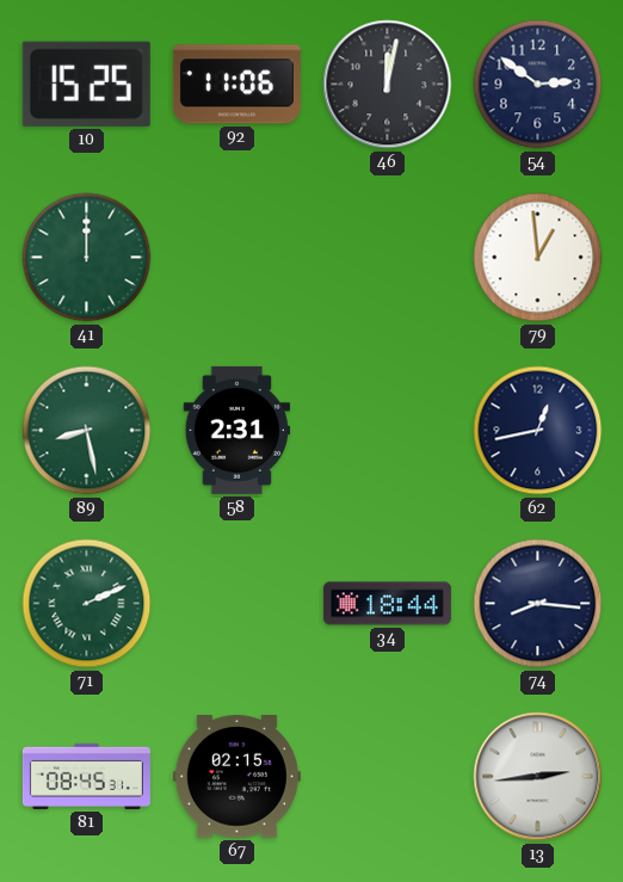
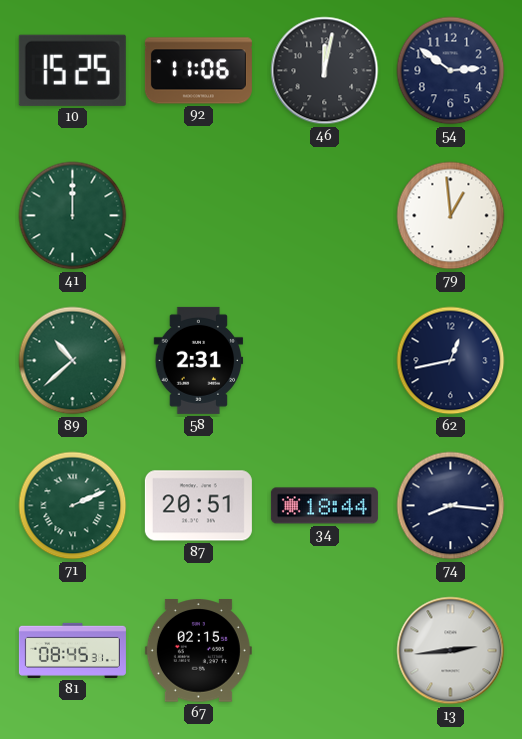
89: 8:28 -> 10:38
87: none -> 20:51
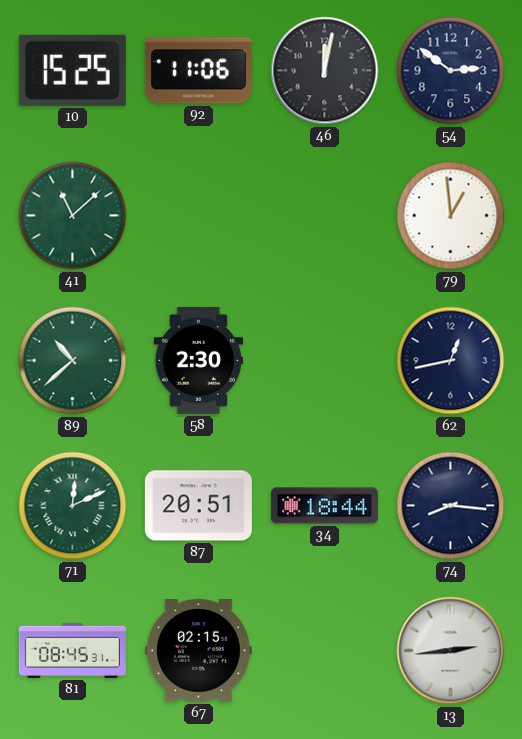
41: 12:00 -> 11:08
58: 2:31 -> 2:30
71: 2:11 -> 12:11
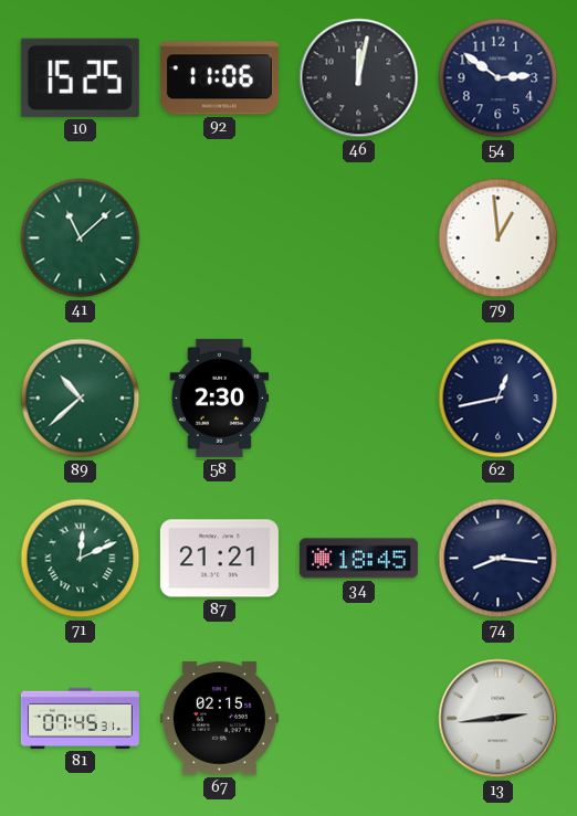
87: 20:51 -> 21:21
34: 18:44 -> 18:45
81: 08:45 -> 07:45
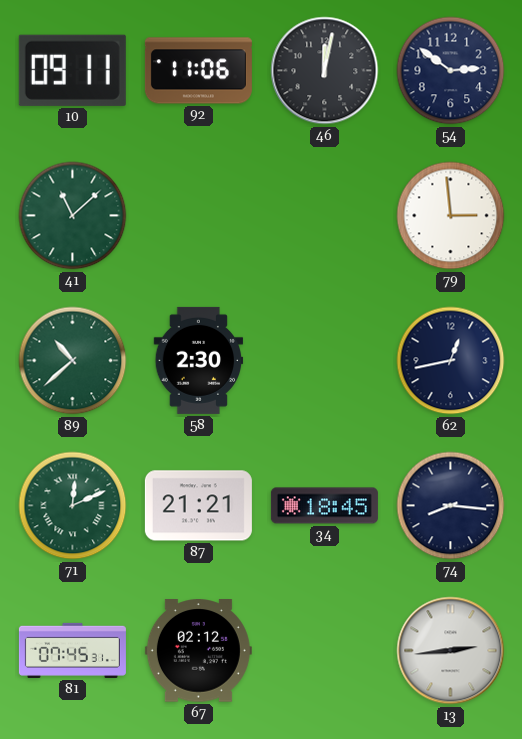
10: 15:25 -> 09:11
79: 12:59 -> 2:59
67: 02:15 -> 02:12
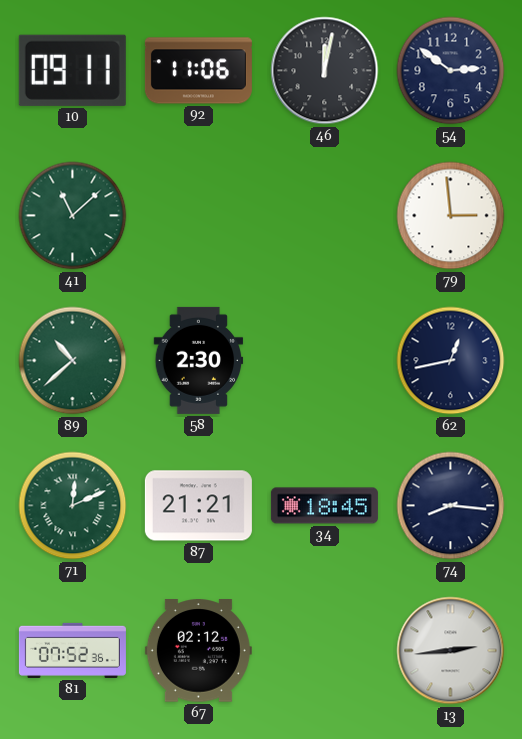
81: 07:45 -> 07:52
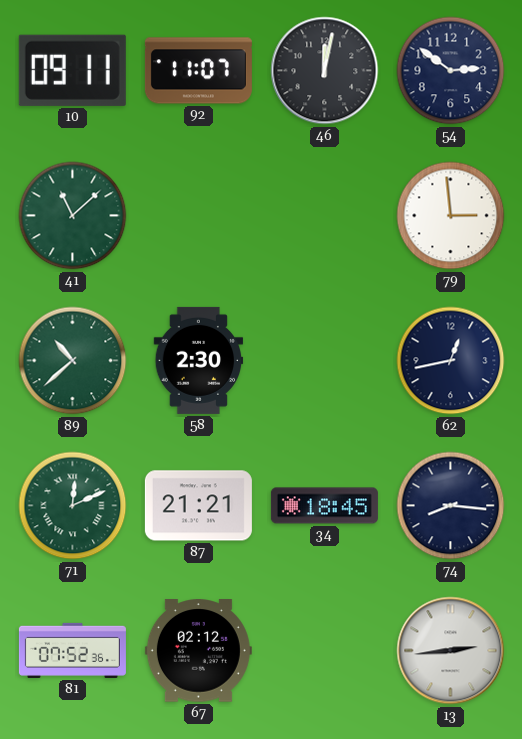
92: 11:06 -> 11:07
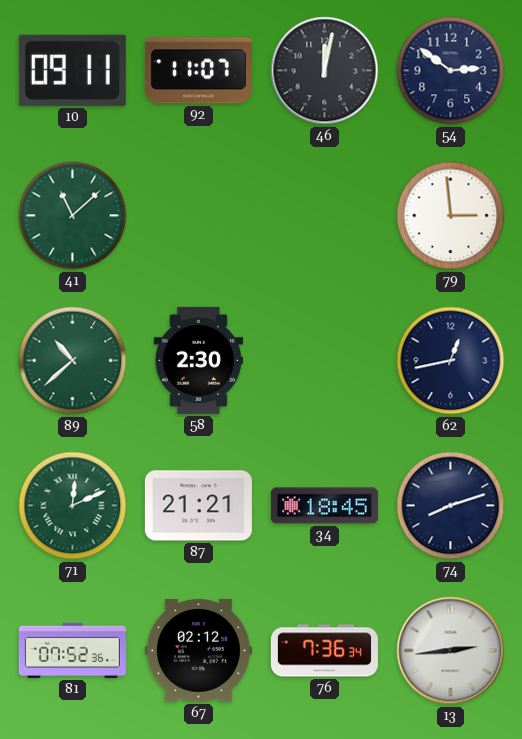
74: 8:16 -> 8:12
76: none -> 7:36
